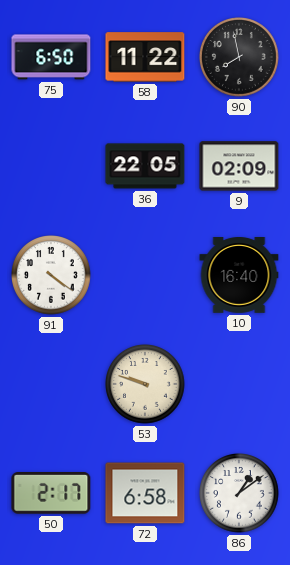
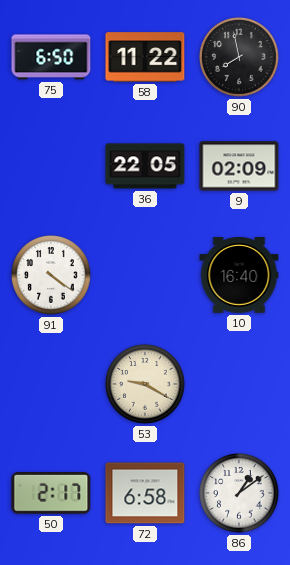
53: 9:48 -> 9:20
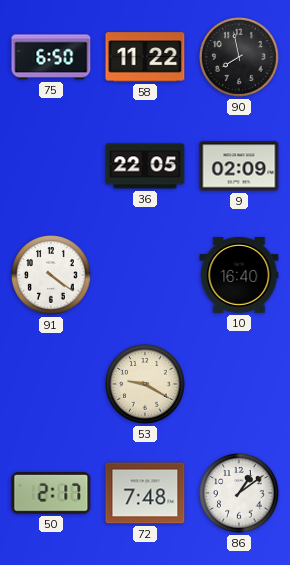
72: 6:58 -> 7:48
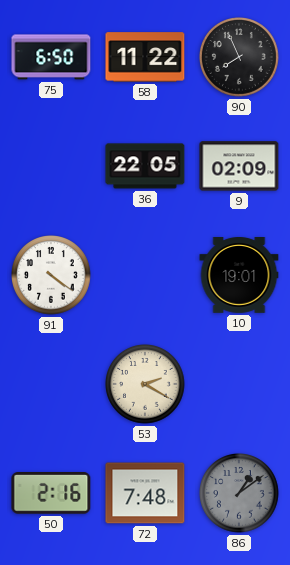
90: 7:58 -> 7:56
10: 16:40 -> 19:01
53: 9:20 -> 2:20
50: 2:17 -> 2:16
86 dial: white -> grey
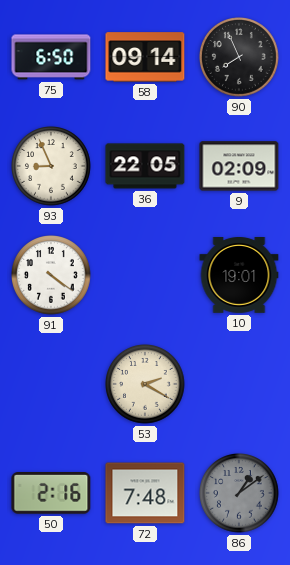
58: 11:22 -> 09:14
93: none -> 8:56
